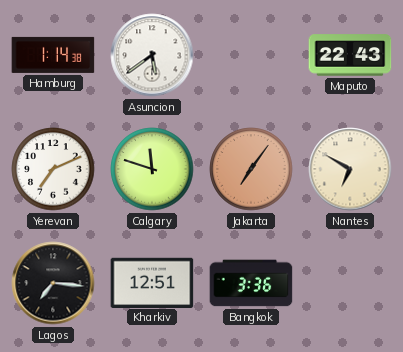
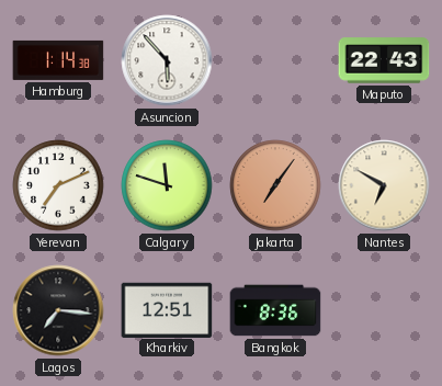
Asuncion: 5:39 -> 5:53
Bangkok: 3:36 -> 8:36
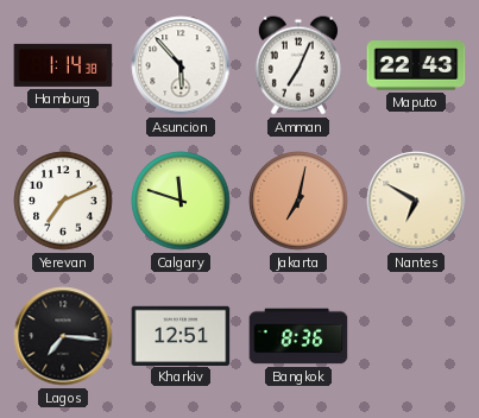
Amman: none -> 7:04
Jakarta: 7:06 -> 7:02
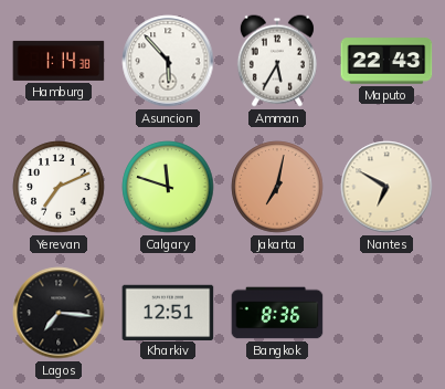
Amman: 7:04 -> 5:35
